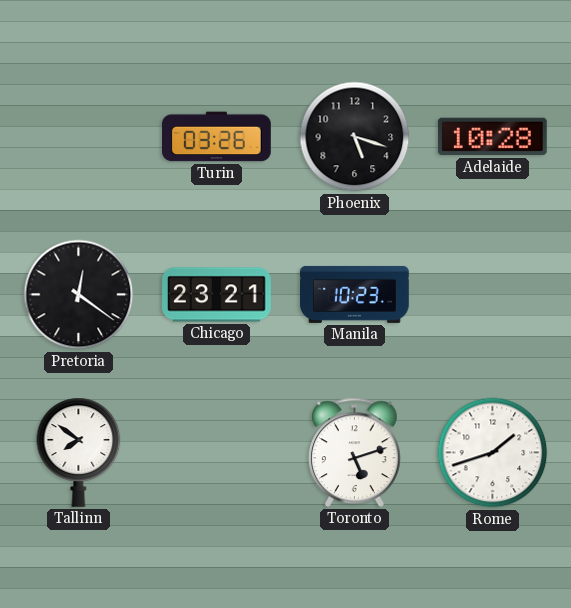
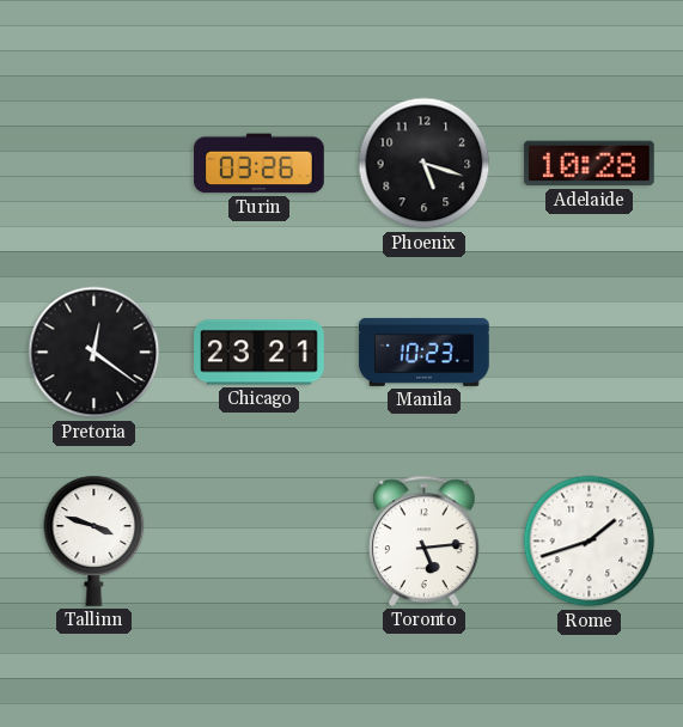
Tallinn: 7:51 -> 3:48
Toronto: 5:12 -> 5:14
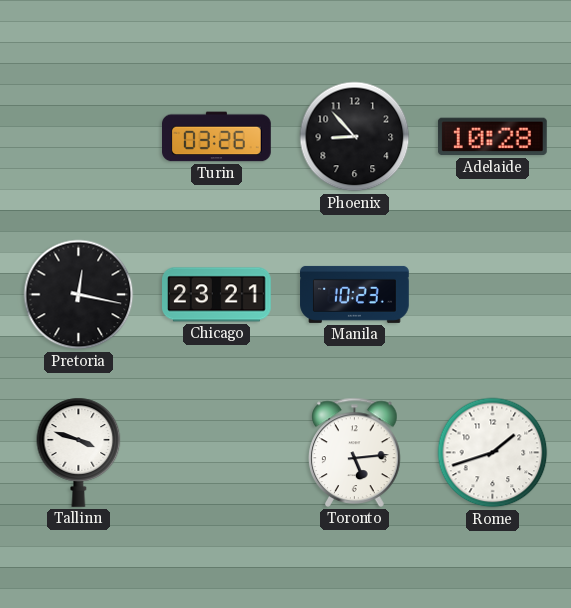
Phoenix: 5:18 -> 8:53
Pretoria: 12:21 -> 12:17
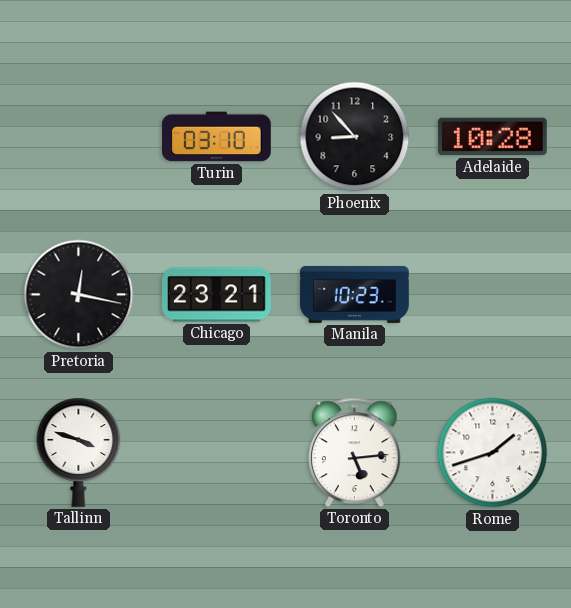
Turin: 03:26 -> 03:10
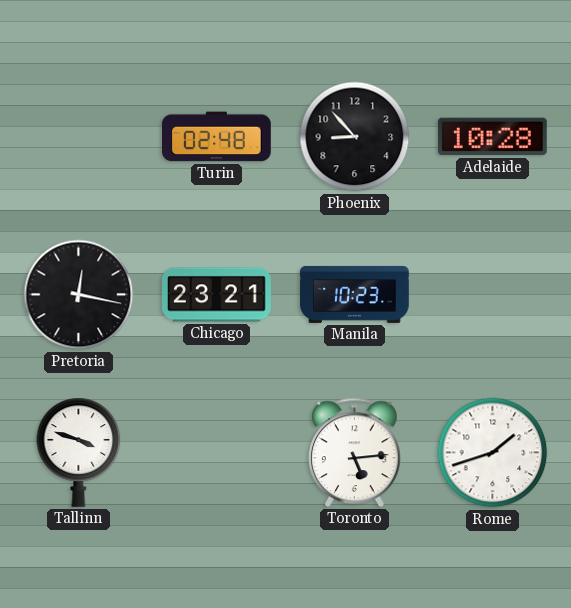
Turin: 03:10 -> 02:48
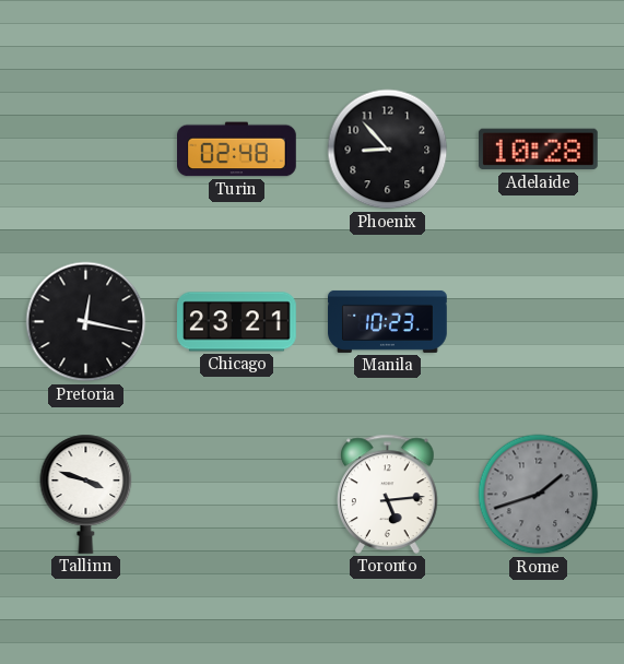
Rome dial: white -> grey
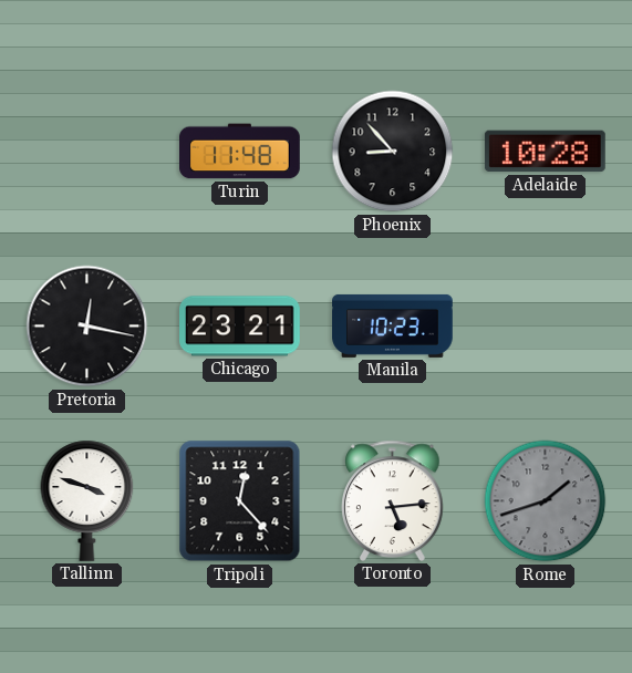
Turin: 02:48 -> 11:48
Tripoli: none -> 12:23
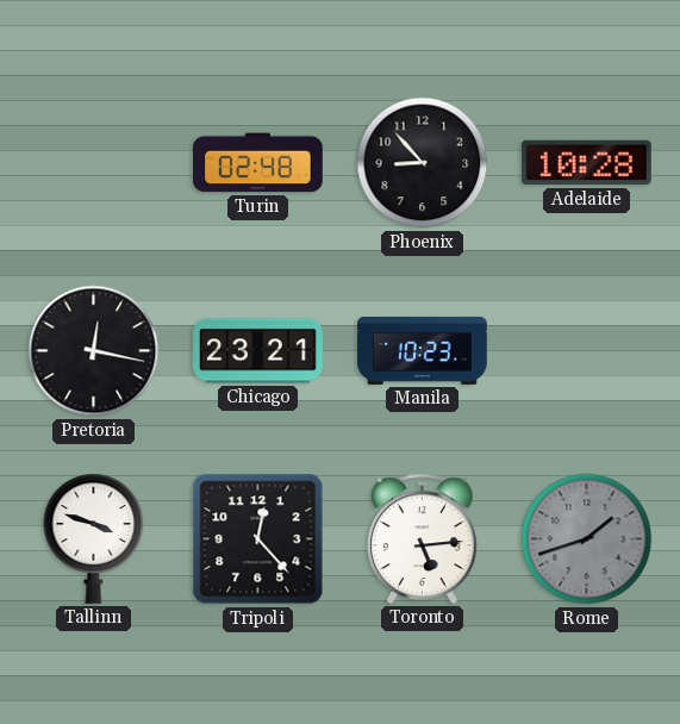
Turin: 11:48 -> 02:48
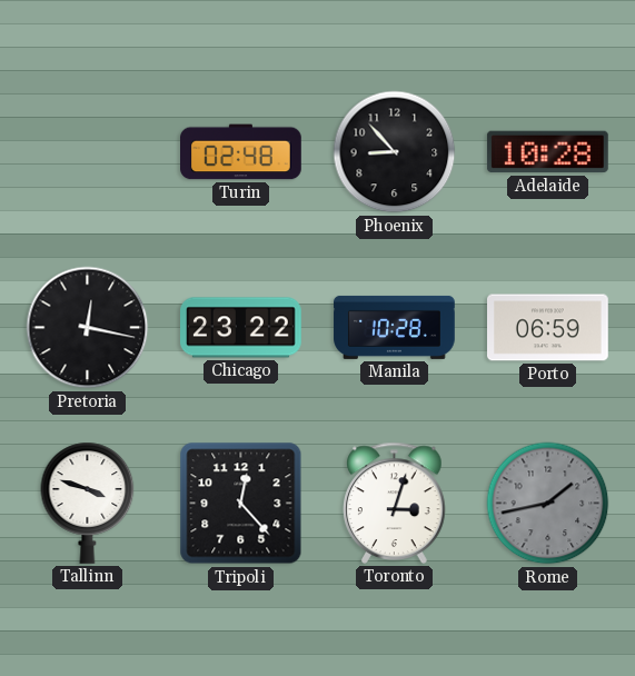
Chicago: 23:21 -> 23:22
Manila: 10:23 -> 10:28
Porto: none -> 06:59
Toronto: 5:14 -> 3:03
Rome: 1:42 -> 1:43
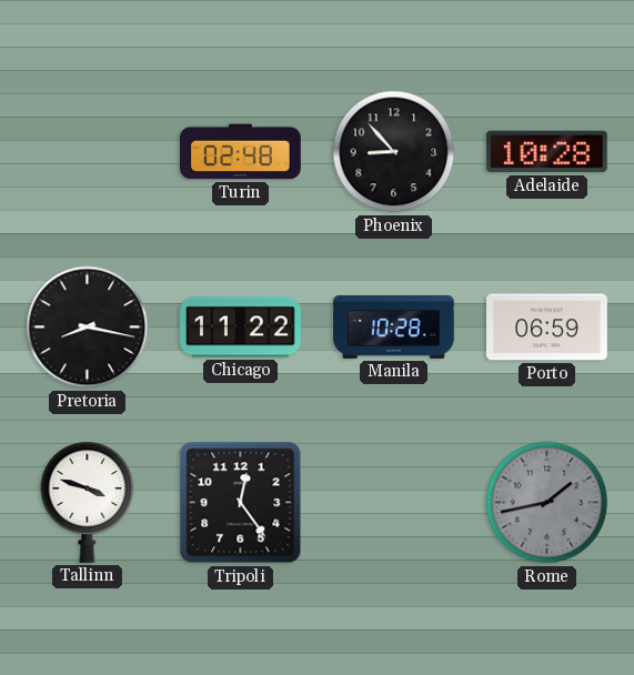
Pretoria: 12:17 -> 8:17
Chicago: 23:22 -> 11:22
Tripoli: 12:23 -> 12:24
Toronto: 3:03 -> none
